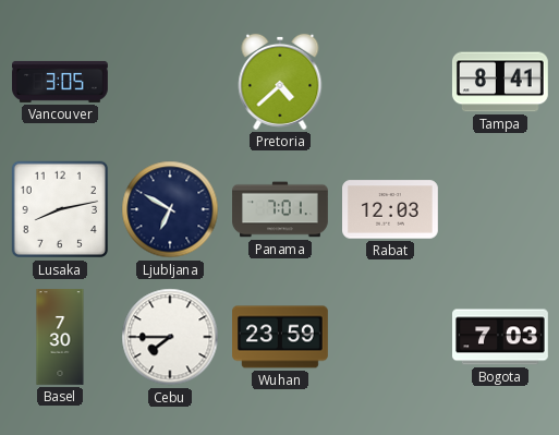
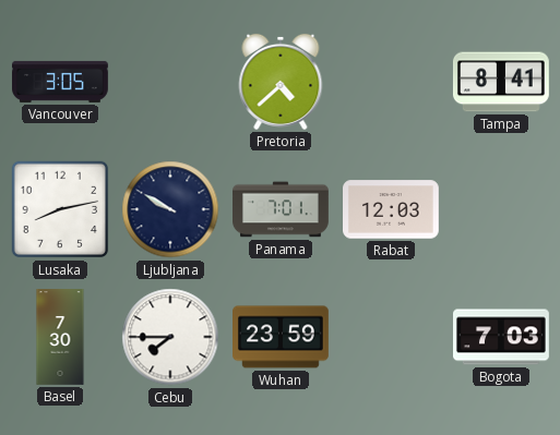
Ljubljana: 6:50 -> 9:50
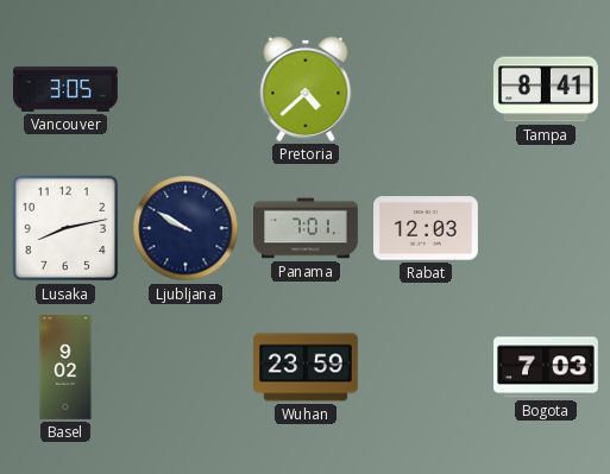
Basel: 7:30 -> 9:02
Cebu: 7:45 -> none
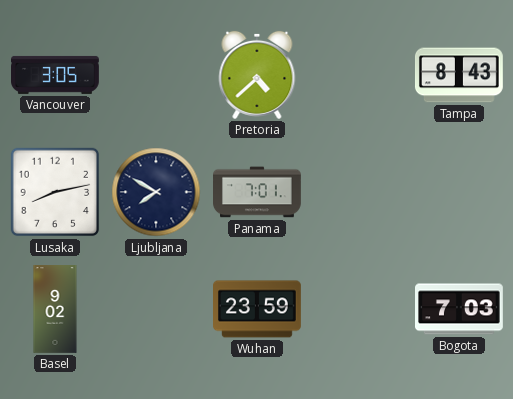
Tampa: 8:41 -> 8:43
Ljubljana: 9:50 -> 7:50
Rabat: 12:03 -> none
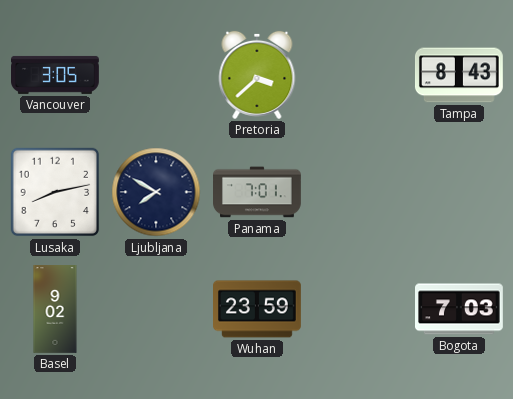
Pretoria: 4:38 -> 3:38
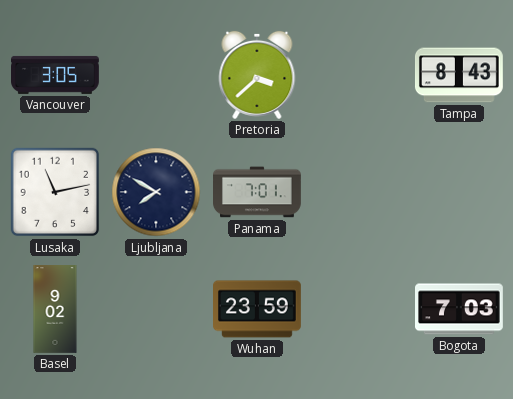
Lusaka: 8:13 -> 11:13
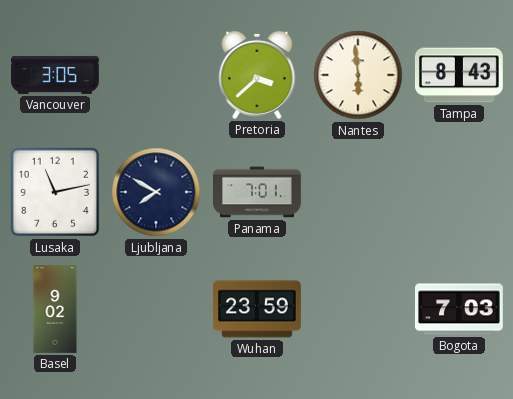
Nantes: none -> 5:59
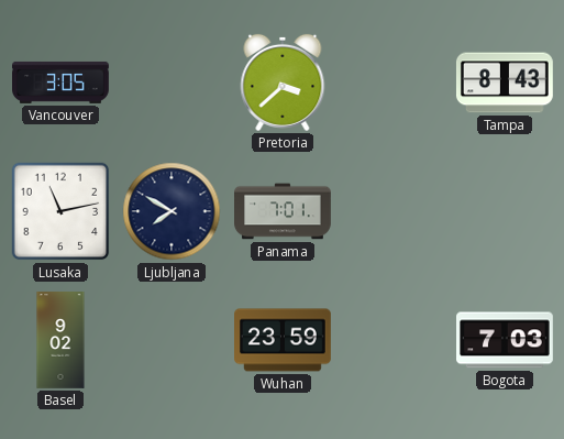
Nantes: 5:59 -> none
